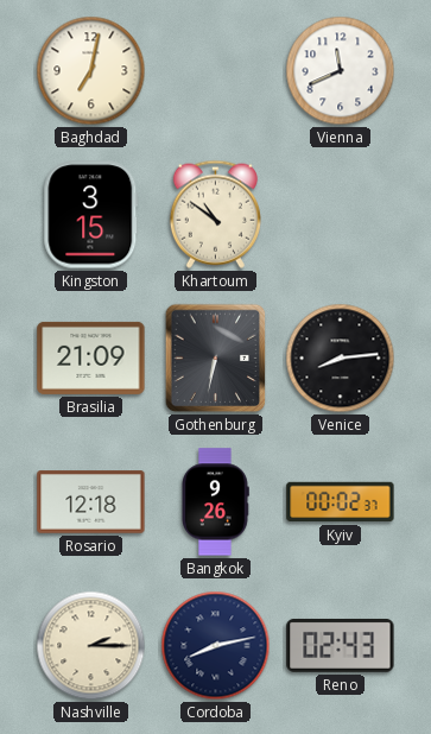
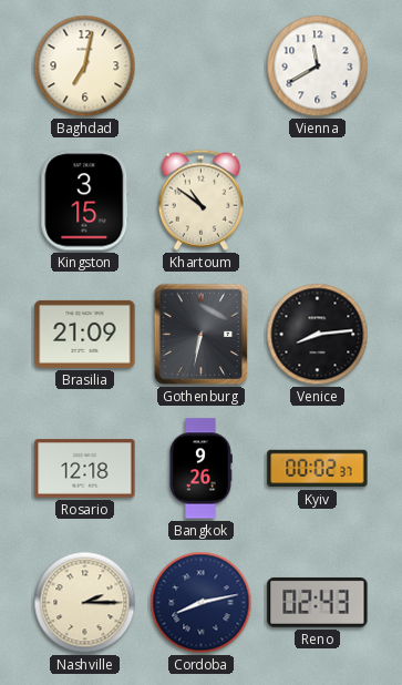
Vienna: 11:41 -> 11:40
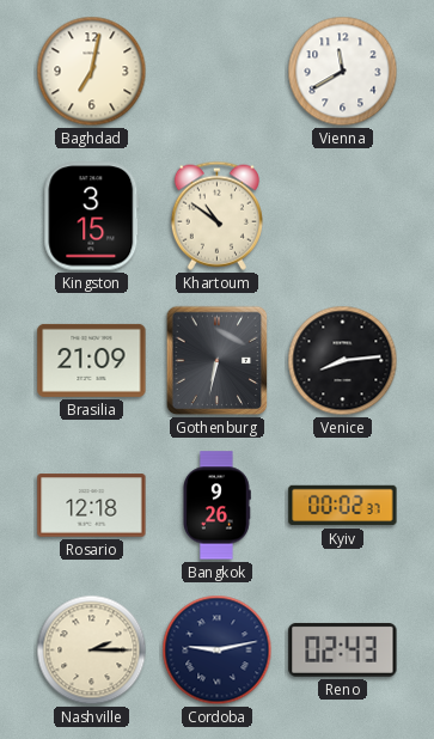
Cordoba: 8:13 -> 9:13
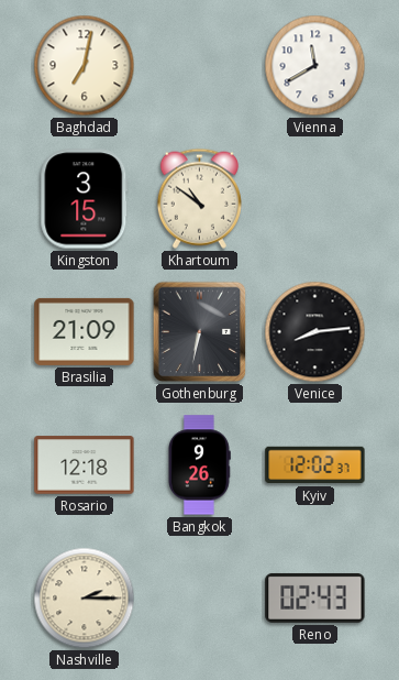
Kyiv: 00:02 -> 12:02
Cordoba: 9:13 -> none
